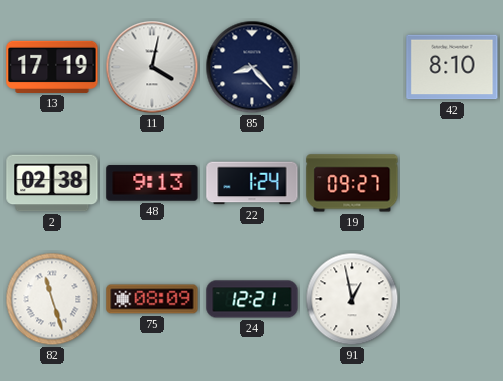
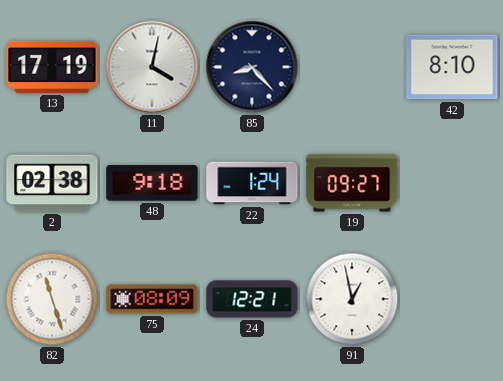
48: 9:13 -> 9:18
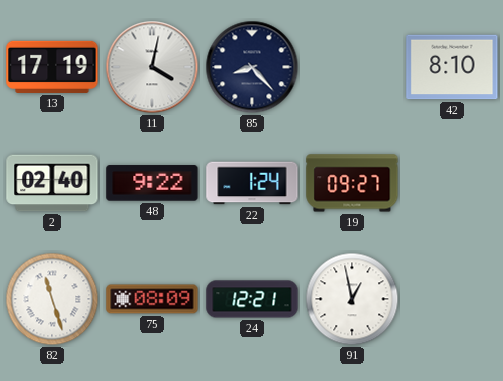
2: 02:38 -> 02:40
48: 9:18 -> 9:22
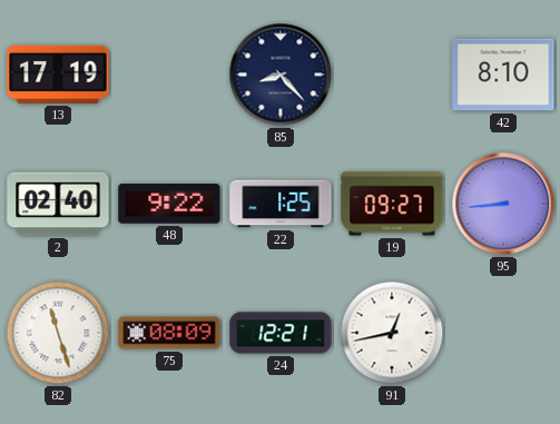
11: 4:02 -> none
22: 1:24 -> 1:25
95: none -> 8:44
91: 12:58 -> 12:43
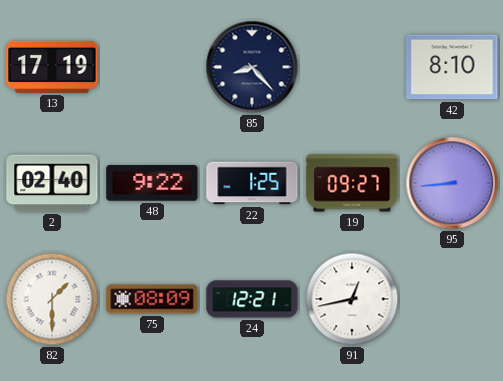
82: 11:27 -> 1:30
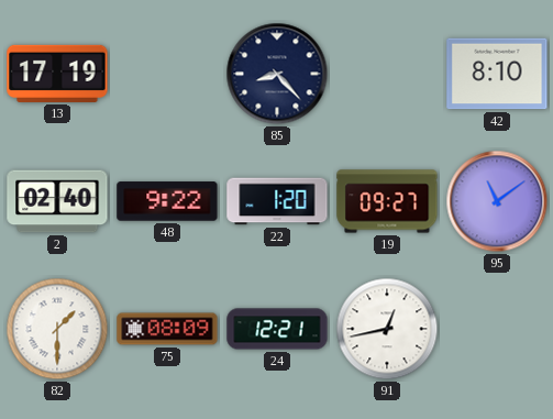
22: 1:25 -> 1:20
95: 8:44 -> 11:09
